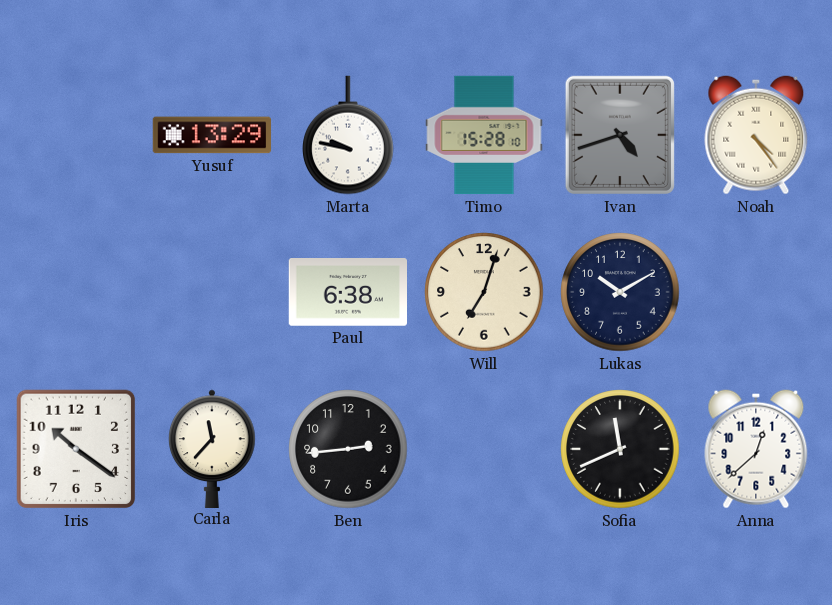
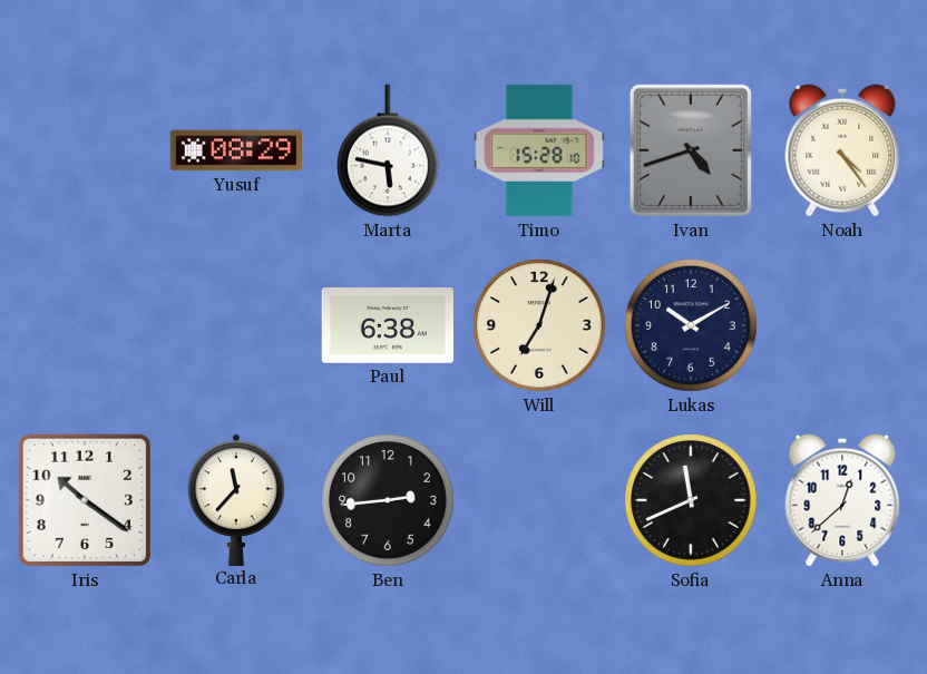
Yusuf: 13:29 -> 08:29
Marta: 9:47 -> 5:47
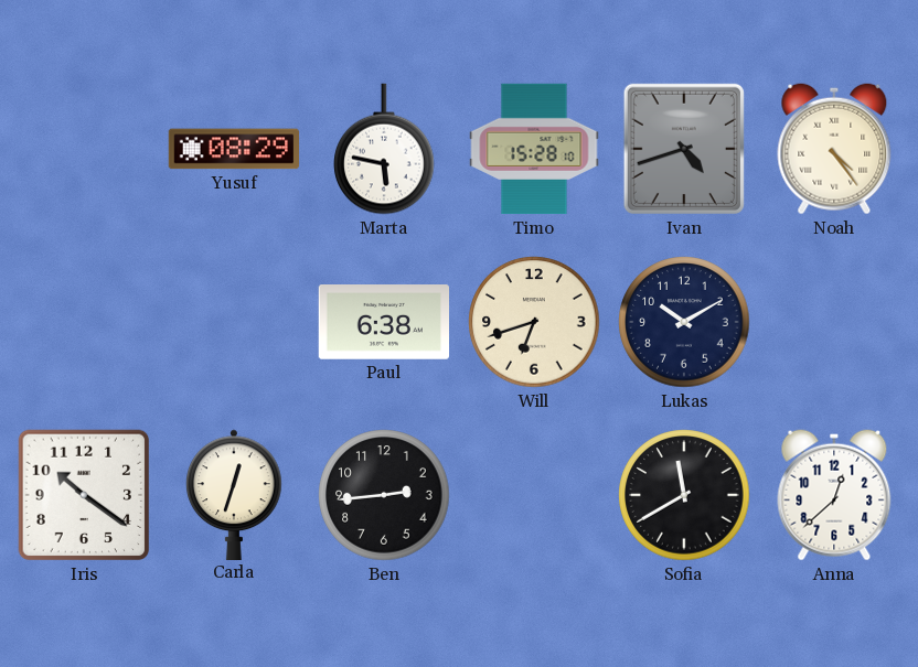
Will: 7:03 -> 6:42
Carla: 11:37 -> 12:33
Sofia: 11:41 -> 11:40
